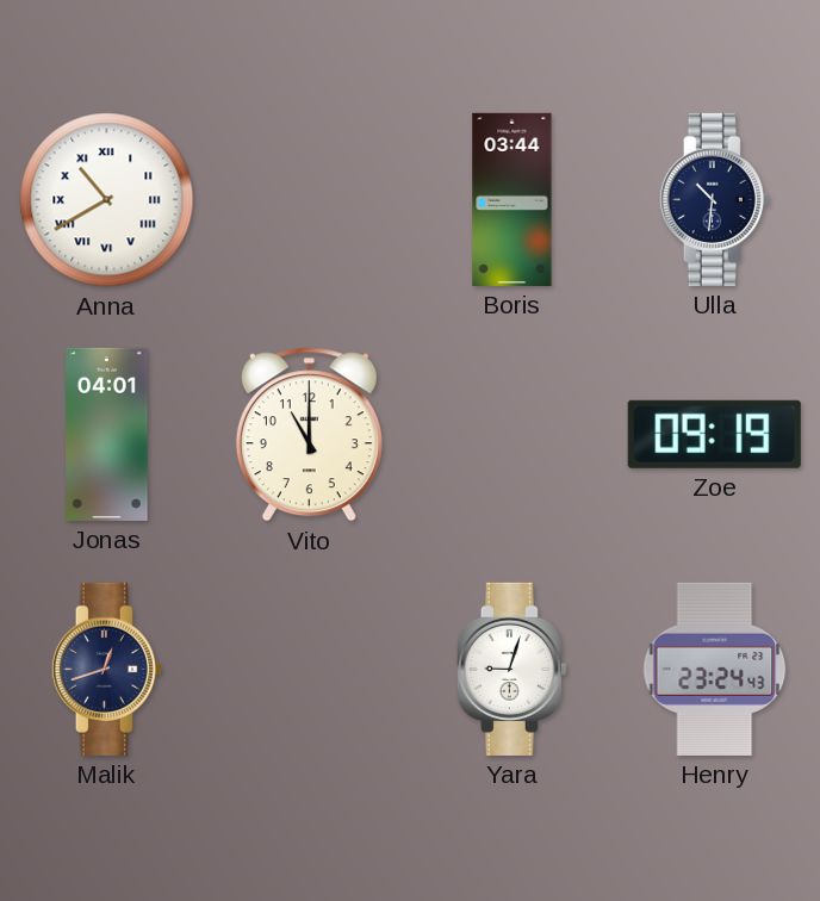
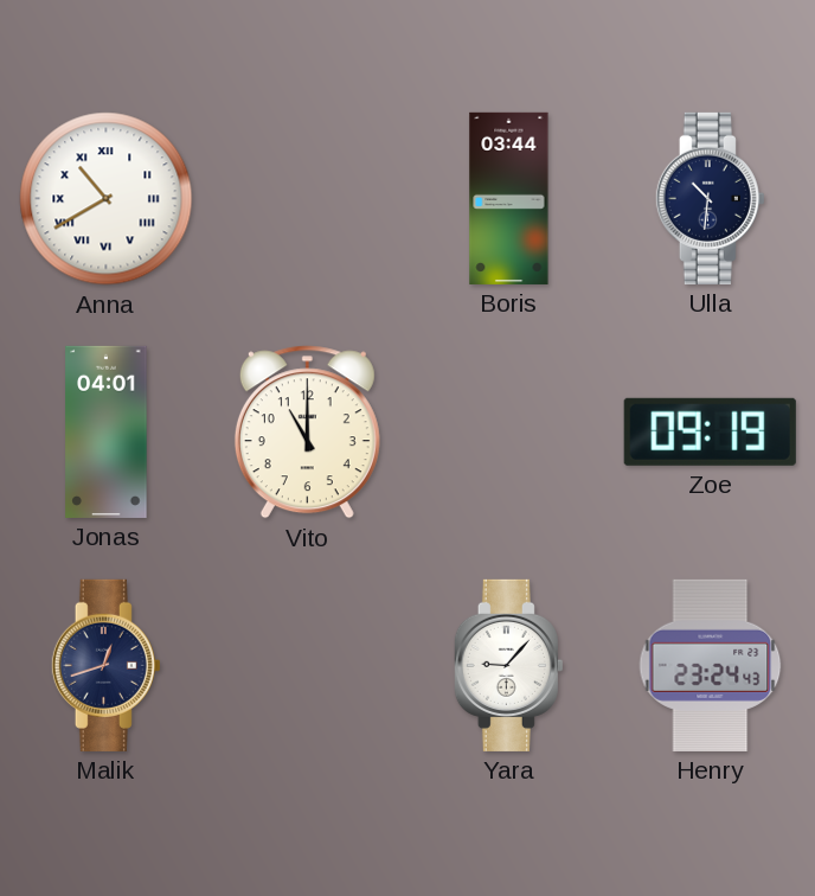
Yara: 9:03 -> 9:07
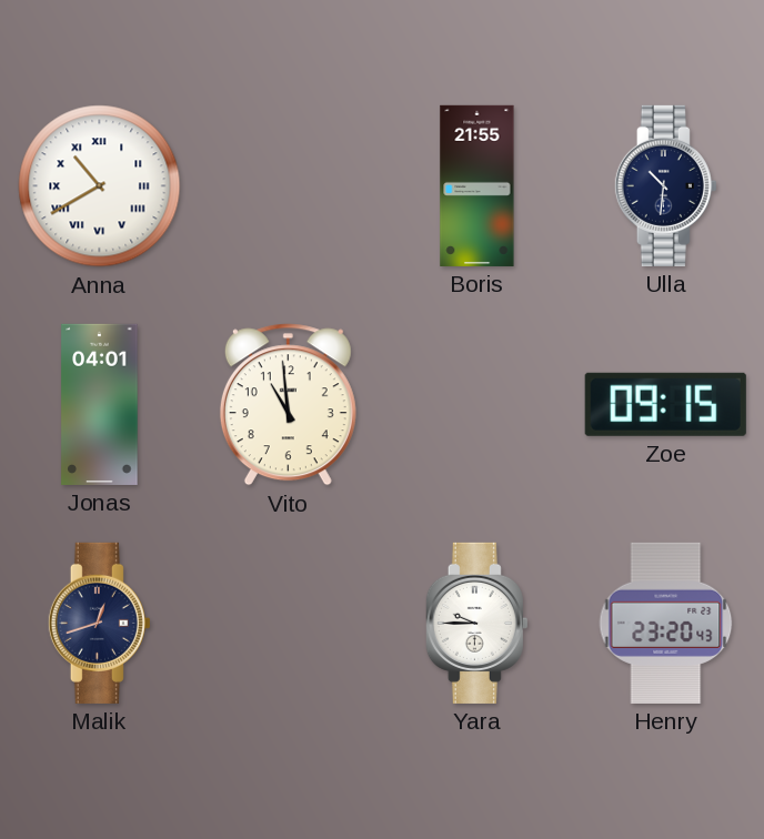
Boris: 03:44 -> 21:55
Vito: 11:00 -> 10:59
Zoe: 09:19 -> 09:15
Yara: 9:07 -> 9:45
Henry: 23:24 -> 23:20
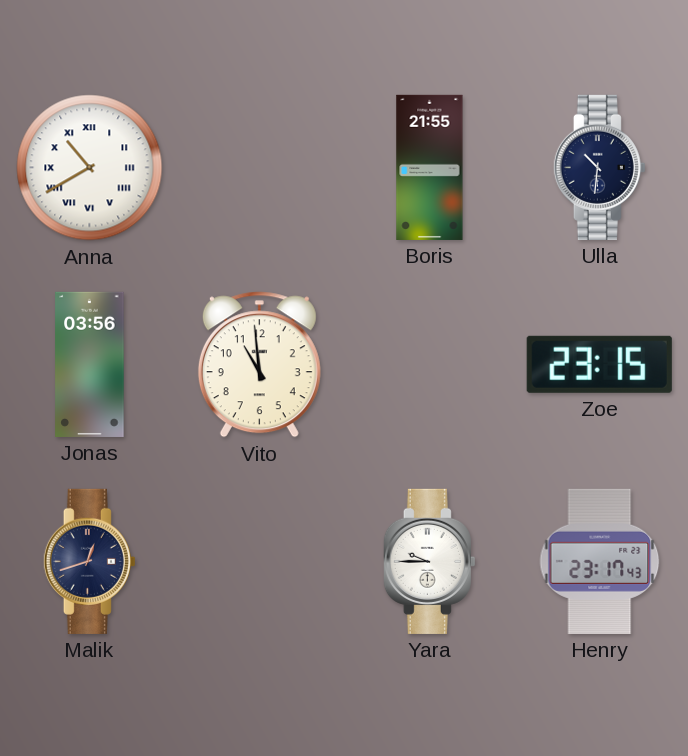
Jonas: 04:01 -> 03:56
Zoe: 09:15 -> 23:15
Henry: 23:20 -> 23:17
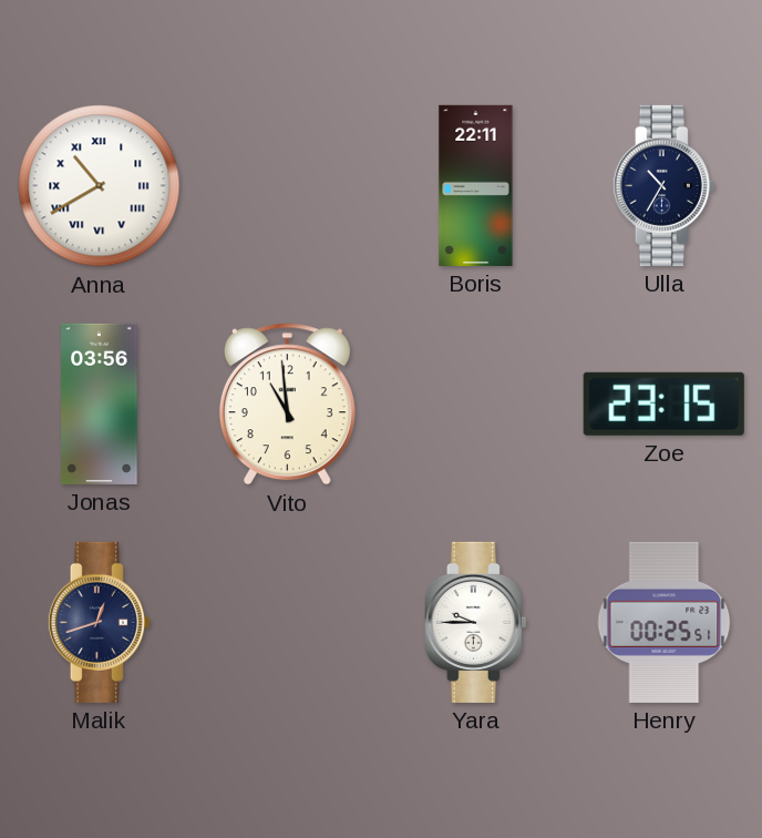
Boris: 21:55 -> 22:11
Ulla: 10:31 -> 10:35
Henry: 23:17 -> 00:25
